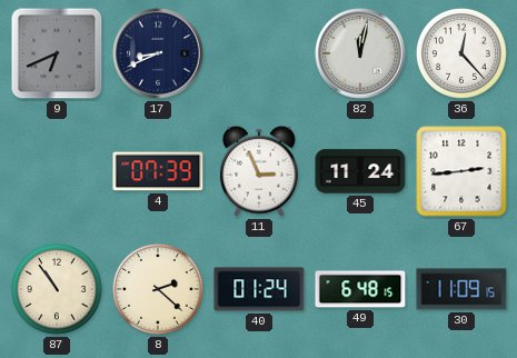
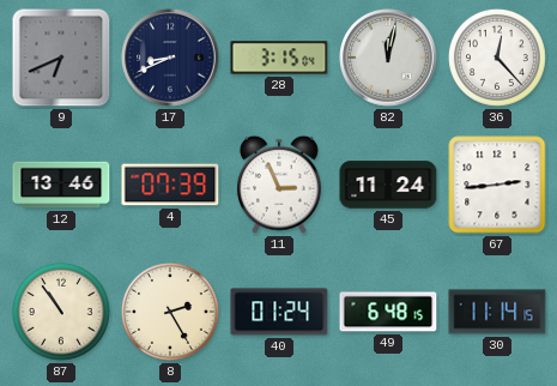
28: none -> 3:15
12: none -> 13:46
8: 2:22 -> 2:25
30: 11:09 -> 11:14
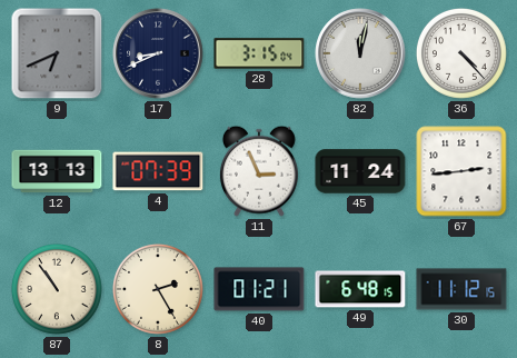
36: 12:23 -> 4:23
12: 13:46 -> 13:13
40: 01:24 -> 01:21
30: 11:14 -> 11:12
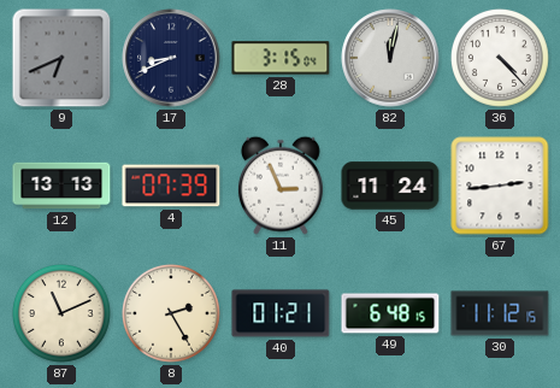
87: 10:54 -> 11:11
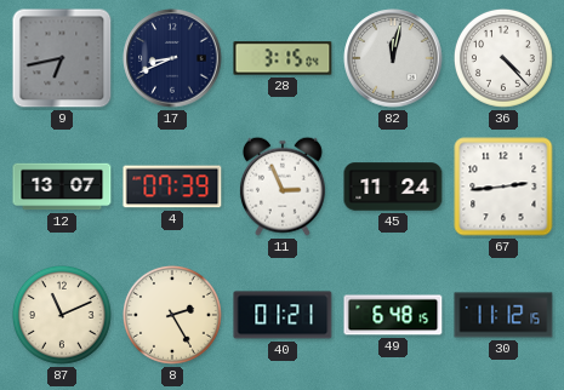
9: 6:41 -> 6:43
12: 13:13 -> 13:07
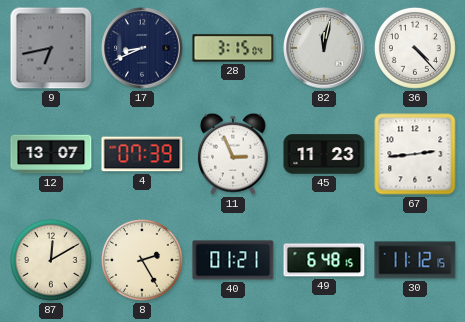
45: 11:24 -> 11:23
87: 11:11 -> 12:10
